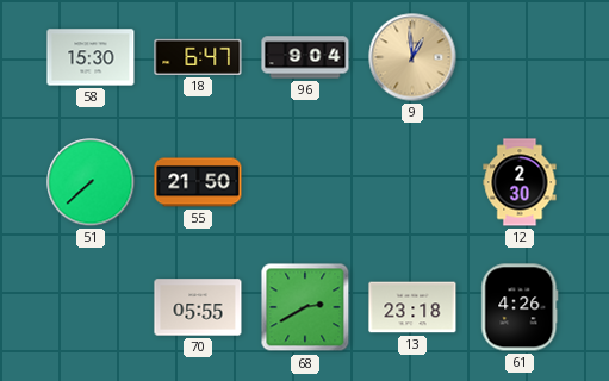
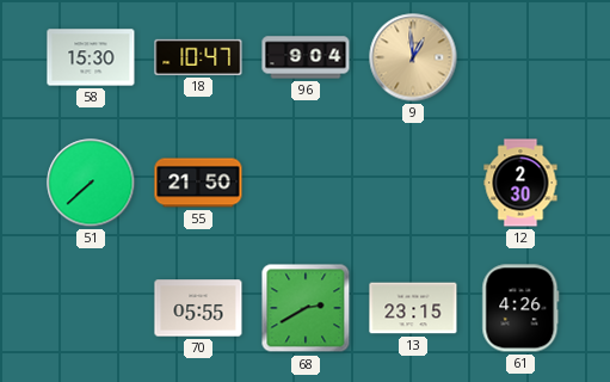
18: 6:47 -> 10:47
13: 23:18 -> 23:15
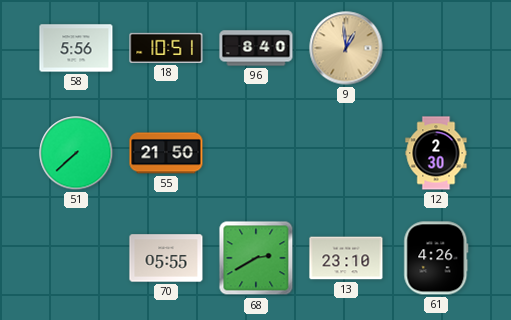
58: 15:30 -> 5:56
18: 10:47 -> 10:51
96: 9:04 -> 8:40
13: 23:15 -> 23:10
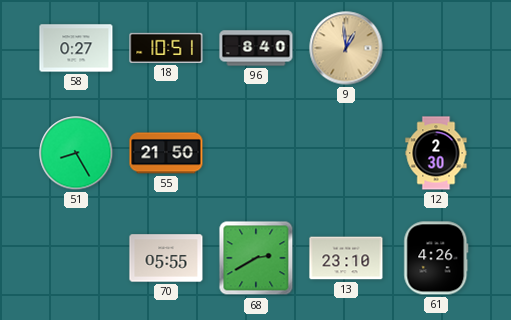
58: 5:56 -> 0:27
51: 7:38 -> 8:25
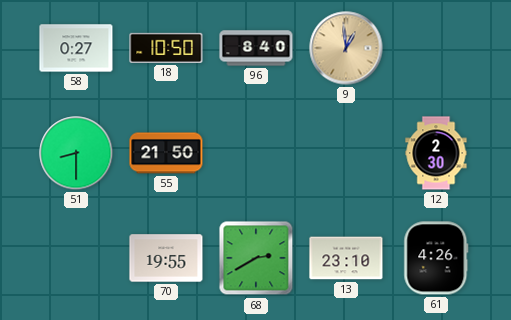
18: 10:51 -> 10:50
51: 8:25 -> 8:30
70: 05:55 -> 19:55
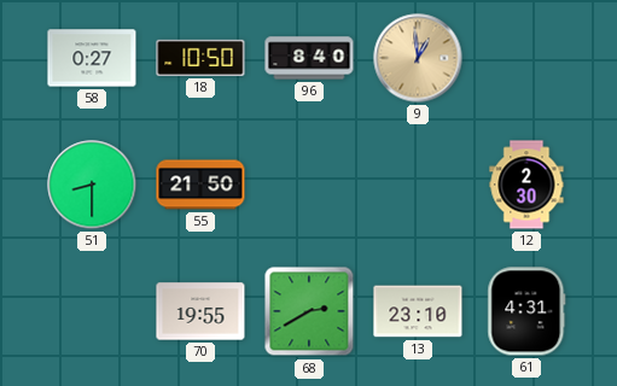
61: 4:26 -> 4:31
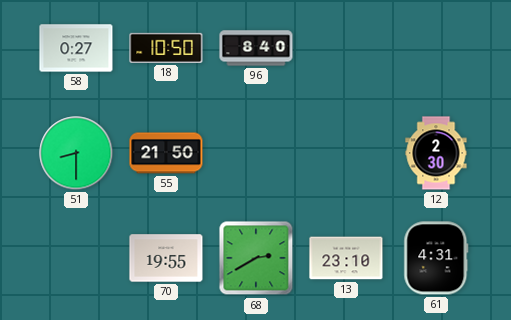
9: 12:59 -> none
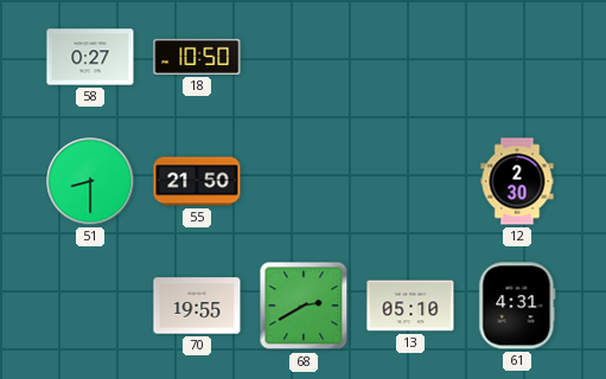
96: 8:40 -> none
13: 23:10 -> 05:10
